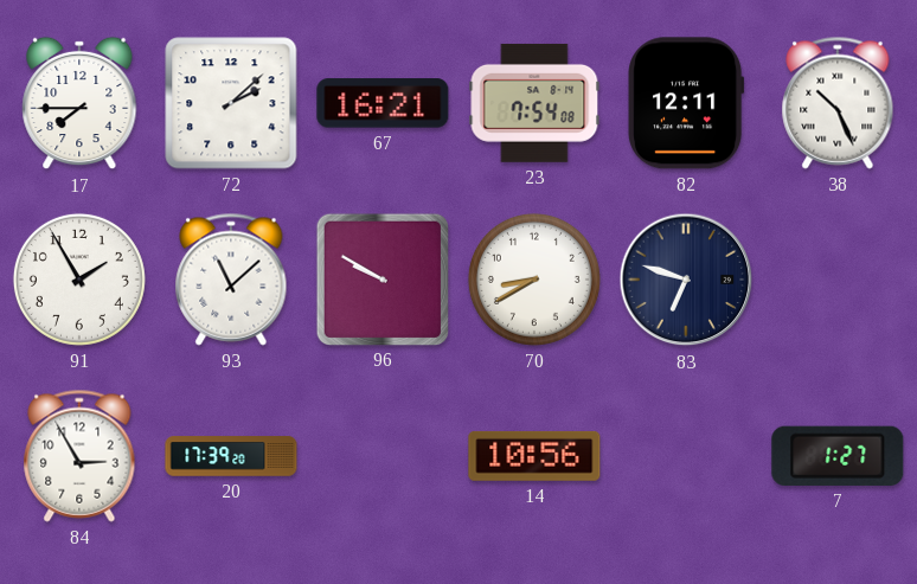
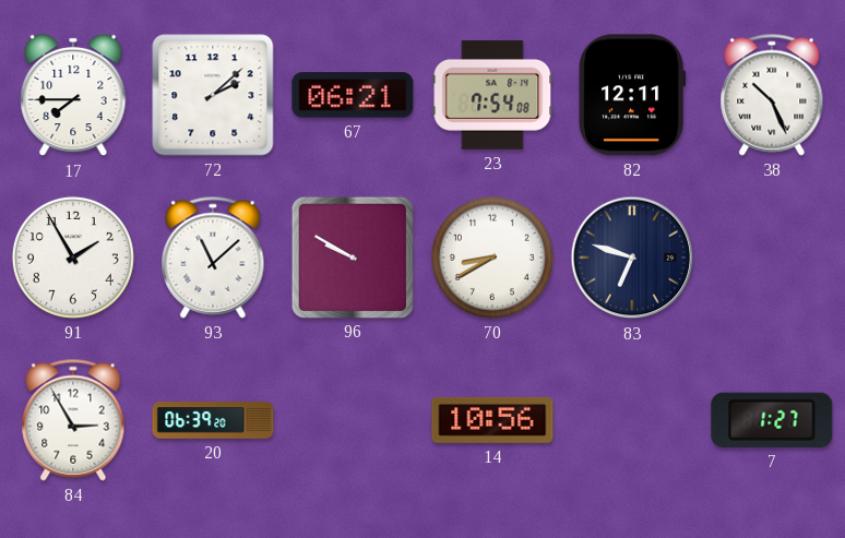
67: 16:21 -> 06:21
20: 17:39 -> 06:39
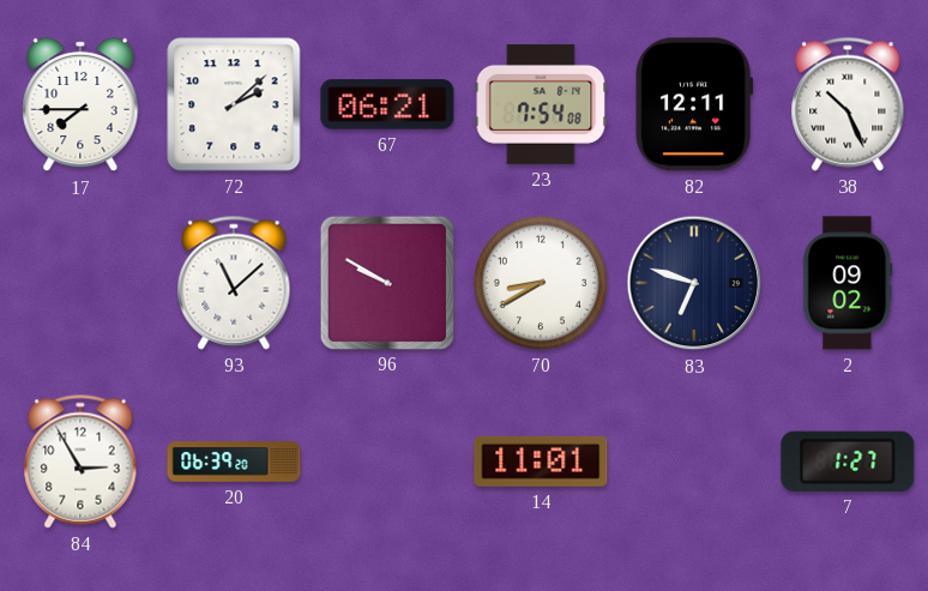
91: 1:55 -> none
2: none -> 09:02
14: 10:56 -> 11:01
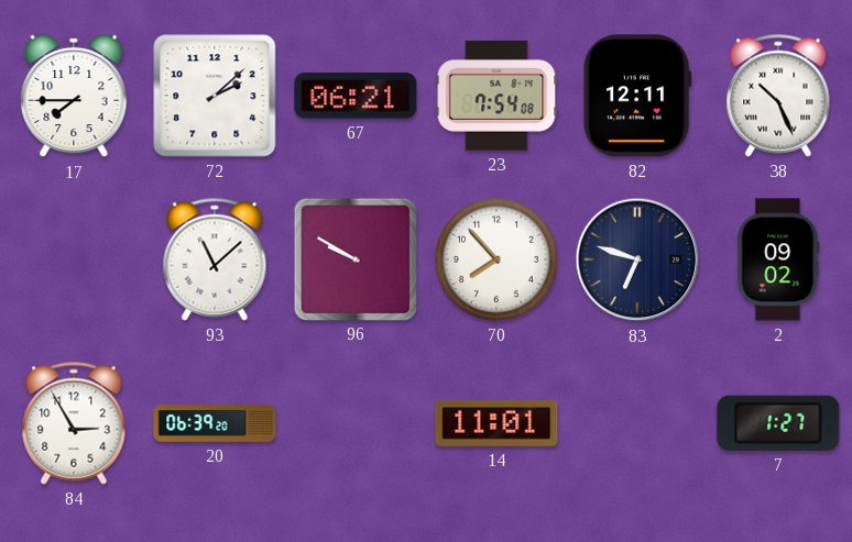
70: 8:40 -> 7:53
